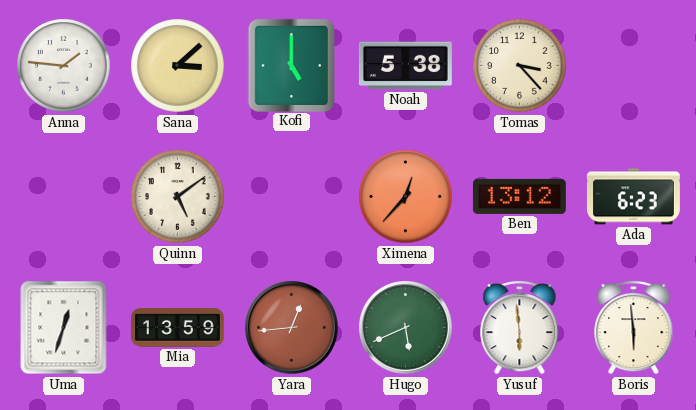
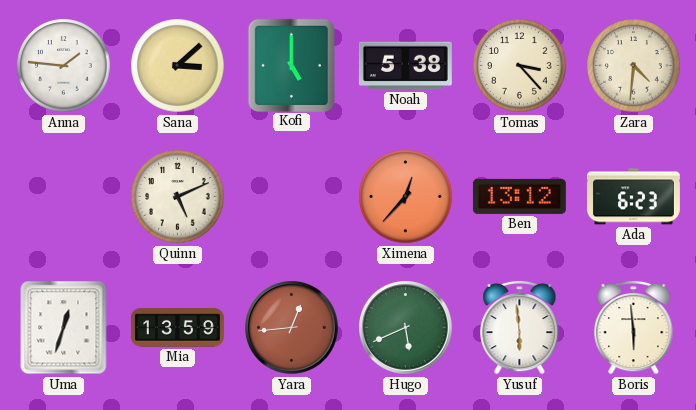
Zara: none -> 4:31
Quinn: 5:09 -> 5:11
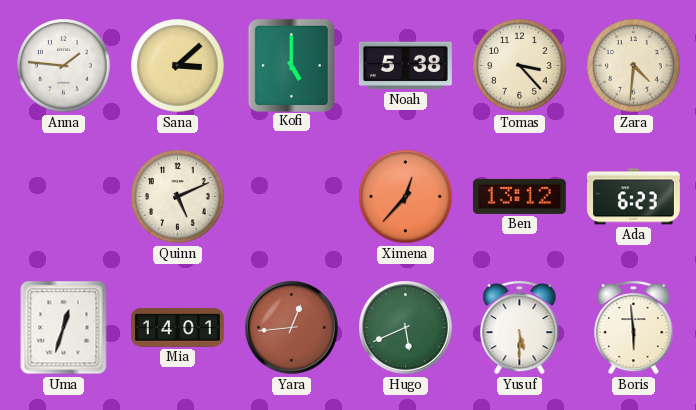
Mia: 13:59 -> 14:01
Yusuf: 5:59 -> 5:30
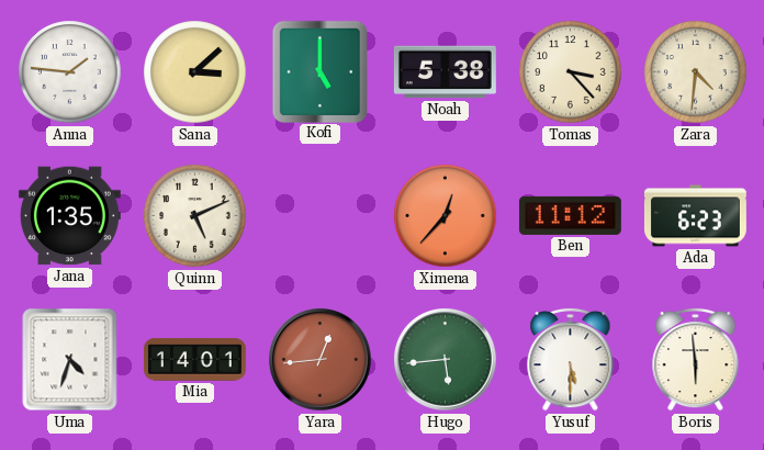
Jana: none -> 1:35
Ben: 13:12 -> 11:12
Uma: 12:33 -> 4:33
Hugo: 5:41 -> 5:44
